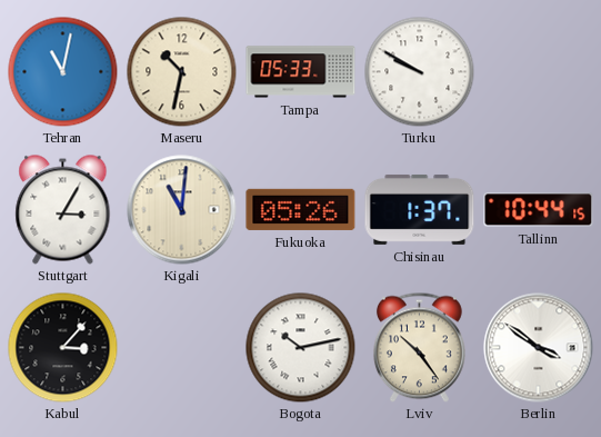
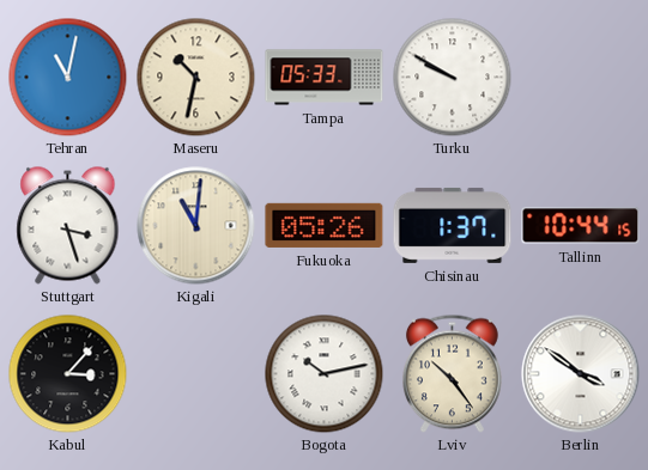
Stuttgart: 3:05 -> 3:27
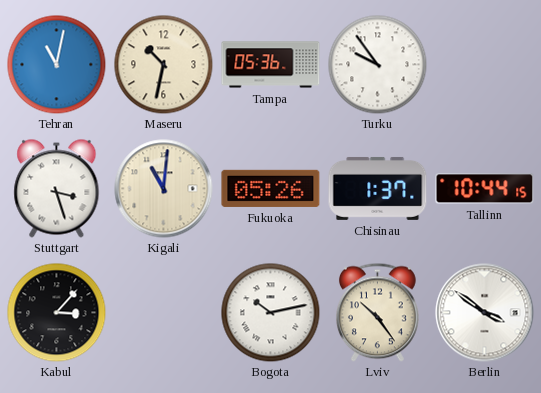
Tampa: 05:33 -> 05:36
Turku: 9:50 -> 9:54
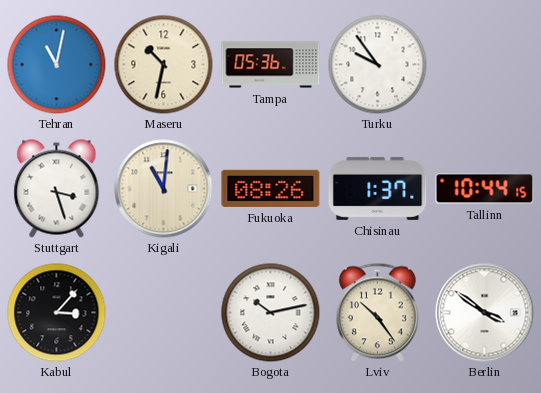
Fukuoka: 05:26 -> 08:26
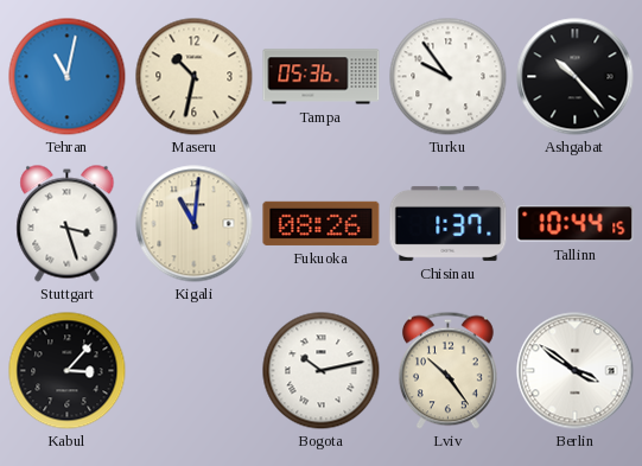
Ashgabat: none -> 10:23
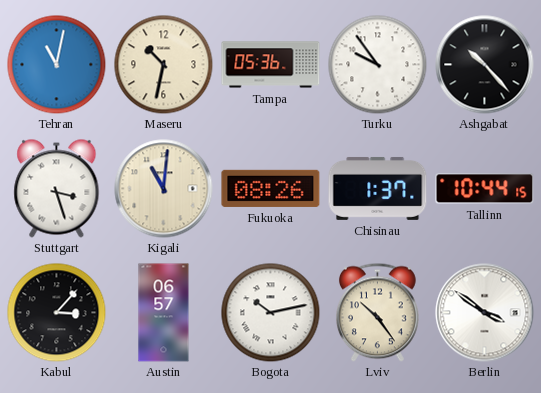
Austin: none -> 06:57
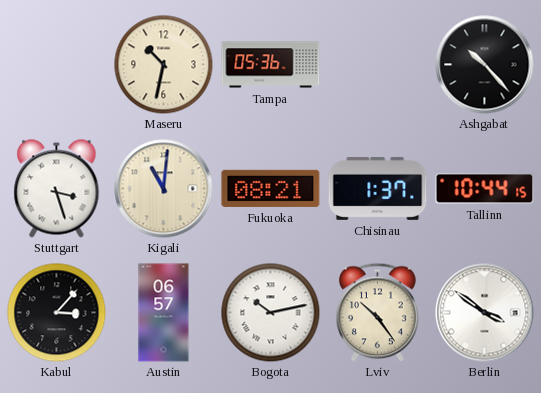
Tehran: 11:02 -> none
Turku: 9:54 -> none
Fukuoka: 08:26 -> 08:21
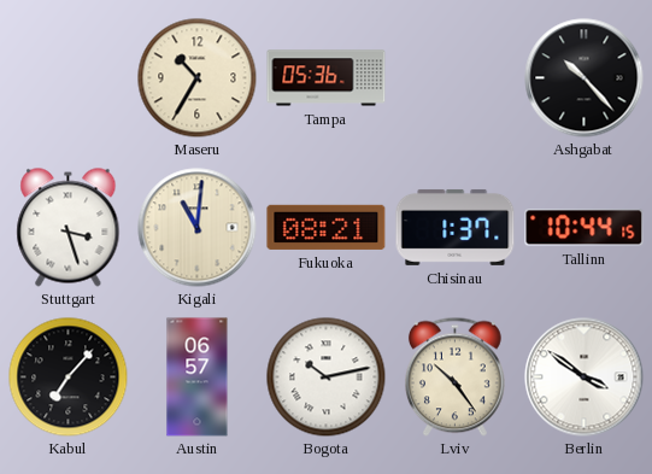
Maseru: 10:32 -> 10:35
Kabul: 3:07 -> 7:07
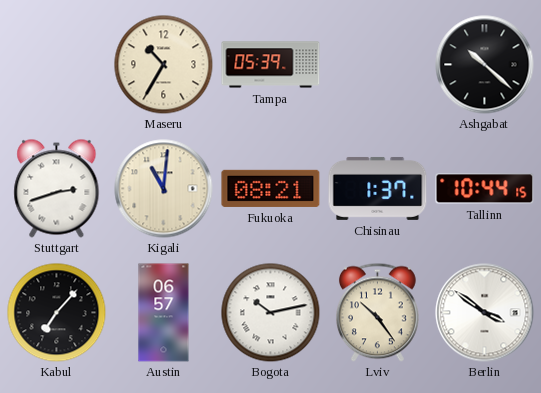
Tampa: 05:36 -> 05:39
Ashgabat: 10:23 -> 10:22
Stuttgart: 3:27 -> 2:42
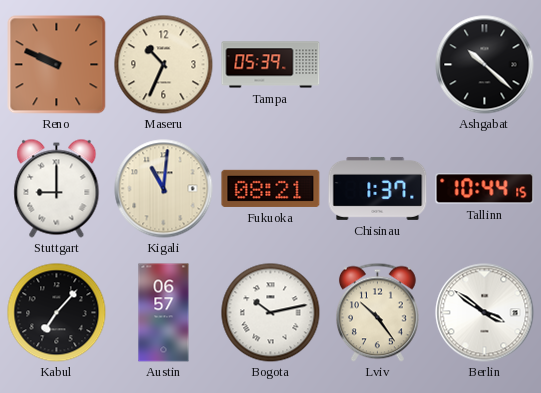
Reno: none -> 9:49
Maseru: 10:35 -> 10:34
Stuttgart: 2:42 -> 9:00
